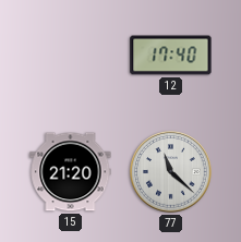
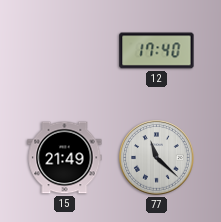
15: 21:20 -> 21:49
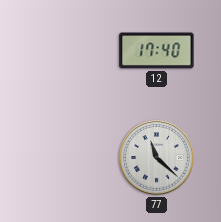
15: 21:49 -> none
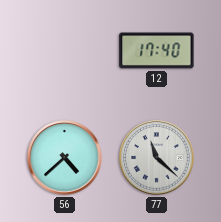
56: none -> 4:38
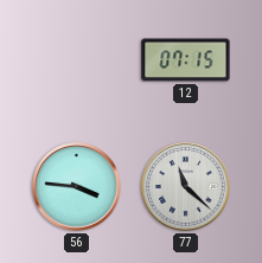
12: 17:40 -> 07:15
56: 4:38 -> 3:46
